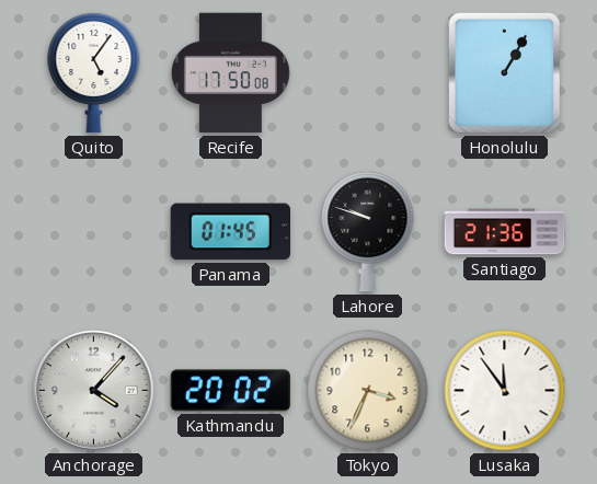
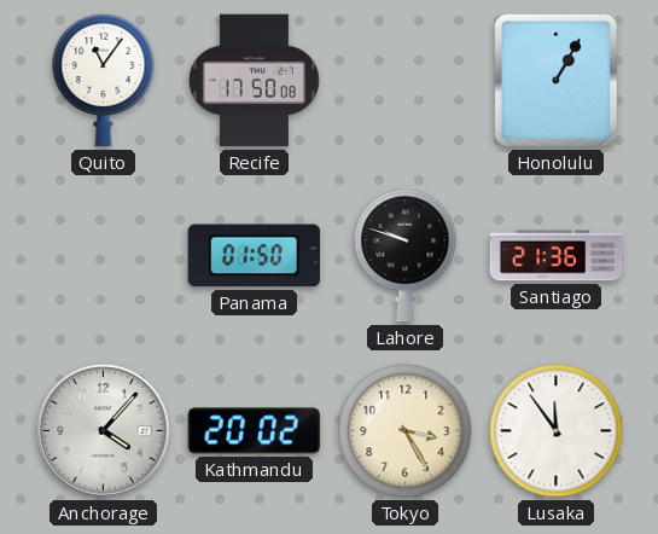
Quito: 5:06 -> 11:06
Panama: 01:45 -> 01:50
Tokyo: 3:34 -> 3:25
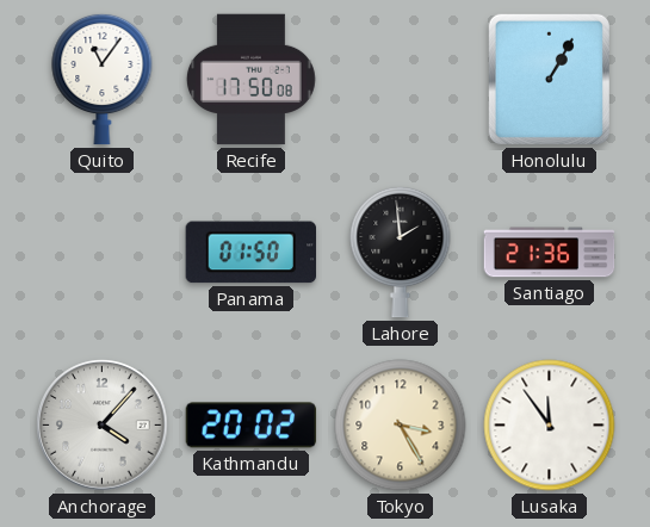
Lahore: 9:48 -> 1:59
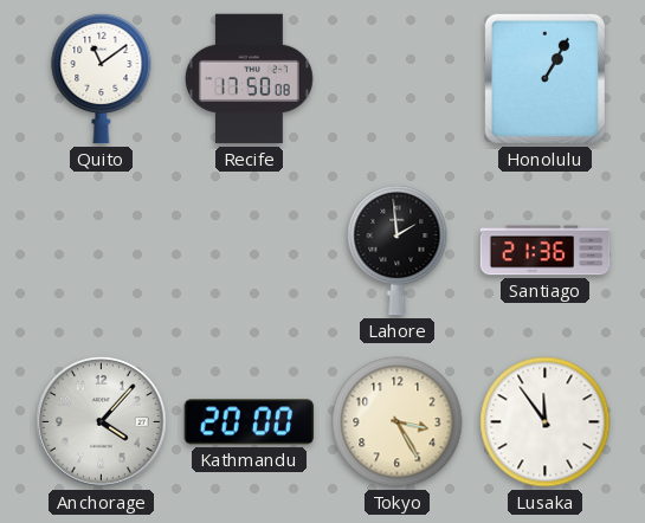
Quito: 11:06 -> 11:09
Panama: 01:50 -> none
Kathmandu: 20:02 -> 20:00
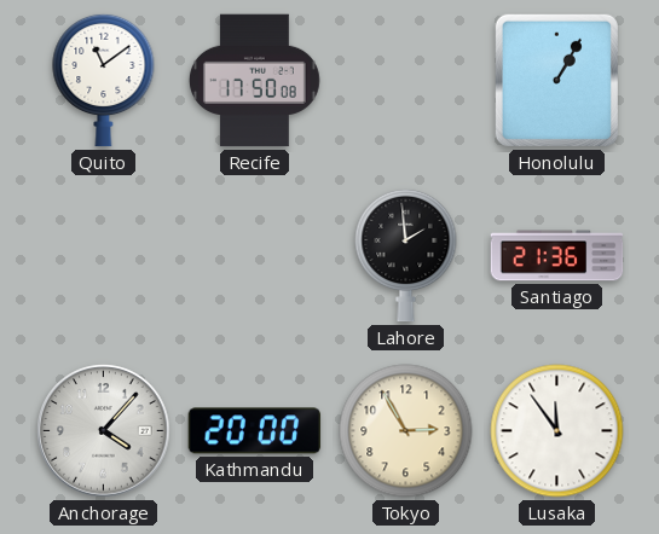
Tokyo: 3:25 -> 2:55
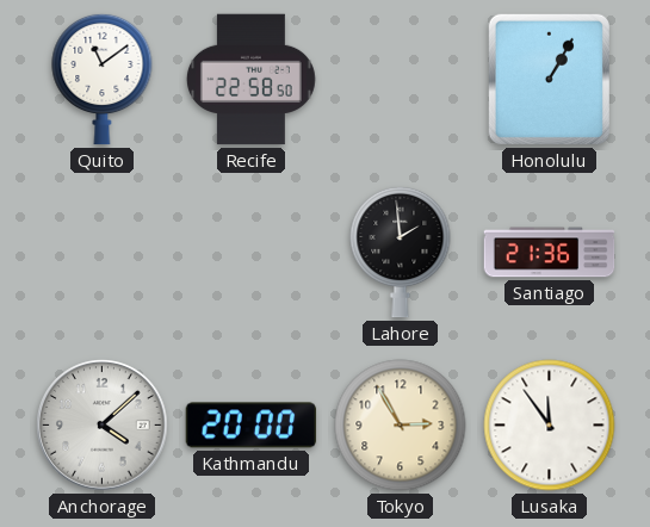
Recife: 17:50 -> 22:58
Anchorage: 4:07 -> 4:08
